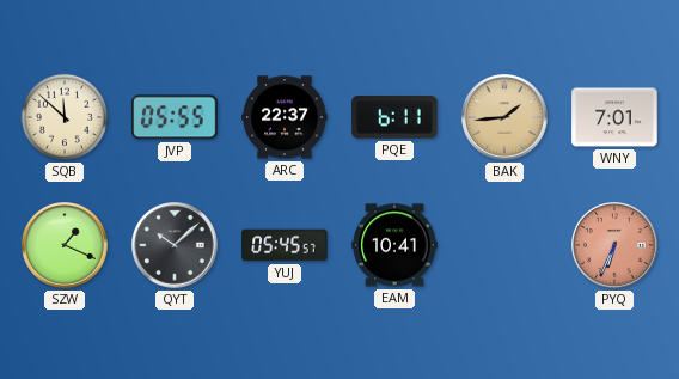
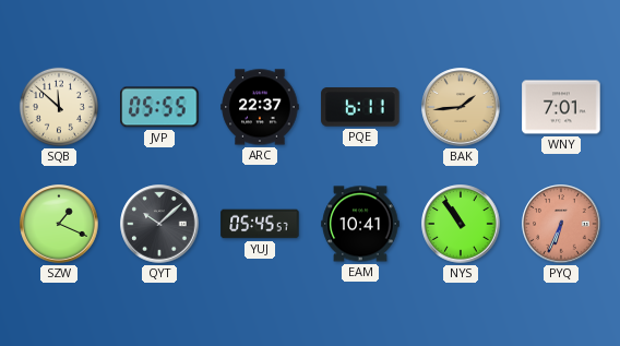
NYS: none -> 10:54
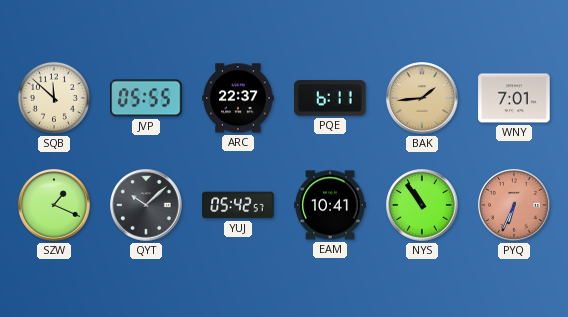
YUJ: 05:45 -> 05:42
